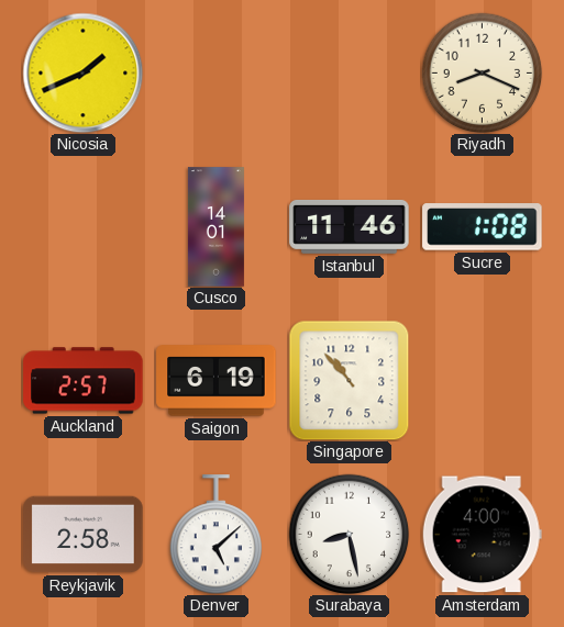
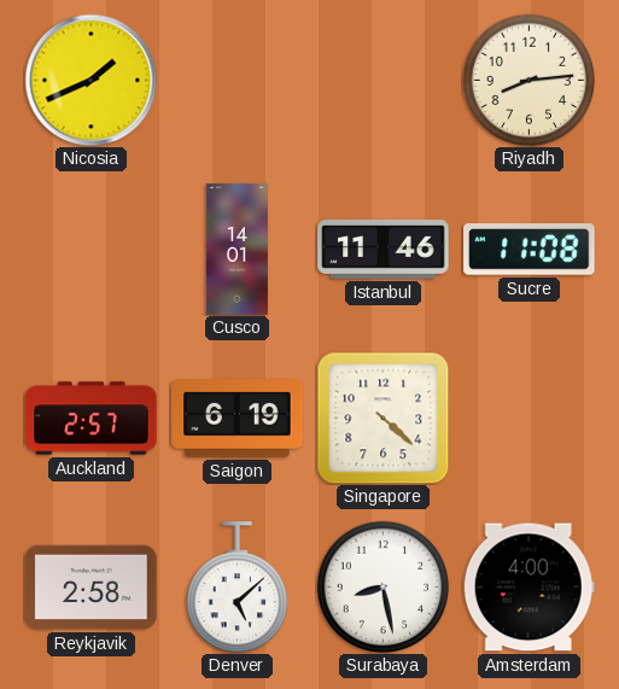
Riyadh: 8:19 -> 8:14
Sucre: 1:08 -> 11:08
Singapore: 10:53 -> 4:22
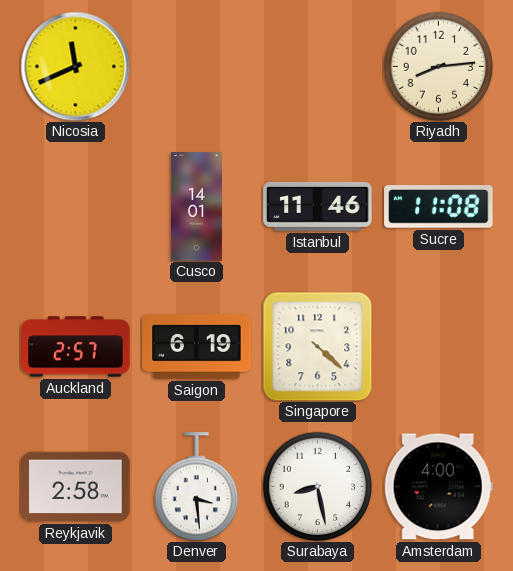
Nicosia: 1:41 -> 11:41
Denver: 5:08 -> 3:29
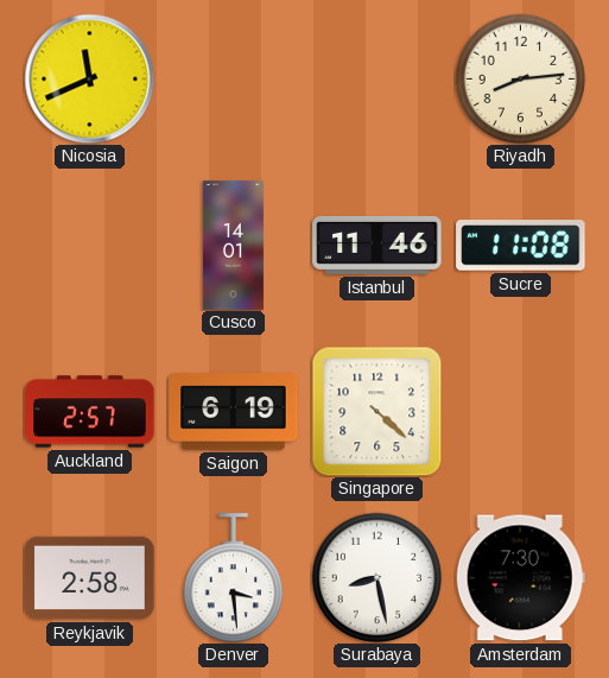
Amsterdam: 4:00 -> 7:30
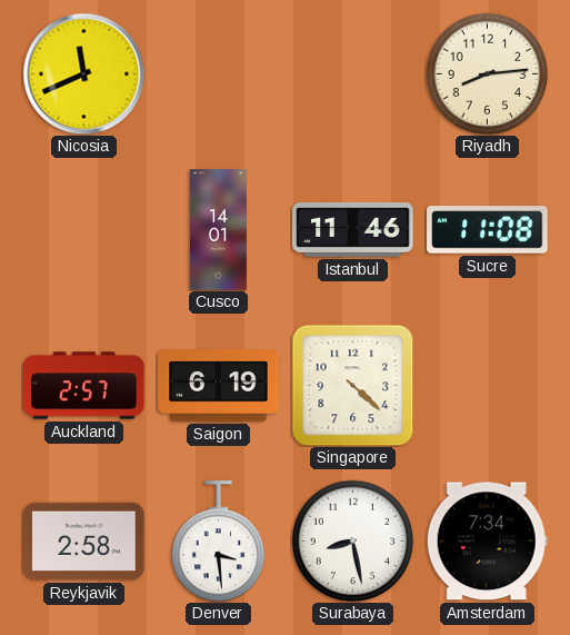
Amsterdam: 7:30 -> 7:34
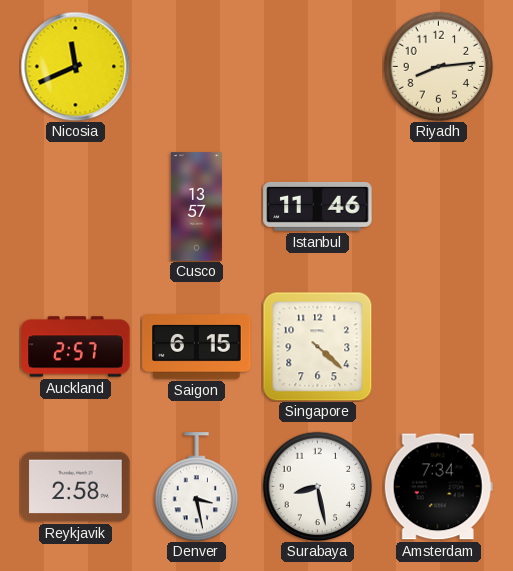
Cusco: 14:01 -> 13:57
Sucre: 11:08 -> none
Saigon: 6:19 -> 6:15
Denver: 3:29 -> 3:28
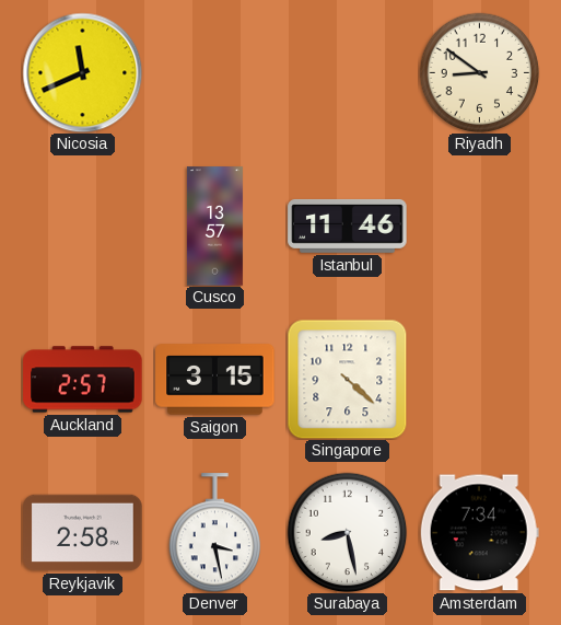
Riyadh: 8:14 -> 8:51
Saigon: 6:15 -> 3:15
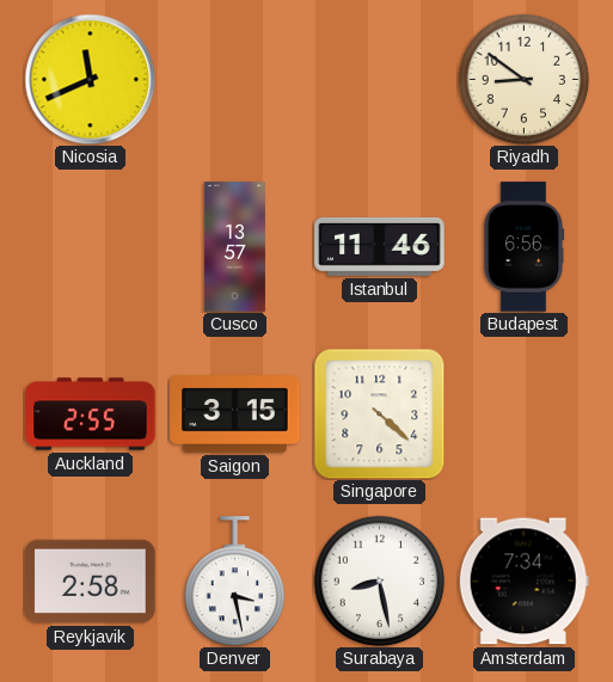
Budapest: none -> 6:56
Auckland: 2:57 -> 2:55
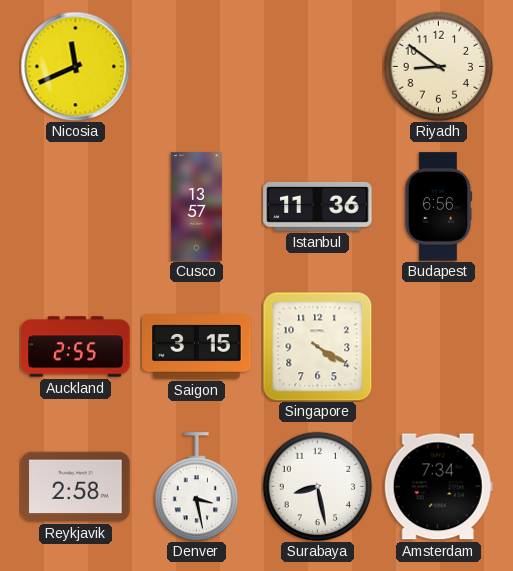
Istanbul: 11:46 -> 11:36
Singapore: 4:22 -> 4:20
